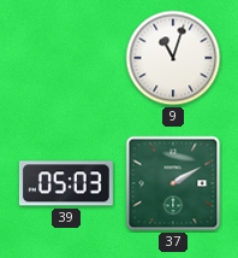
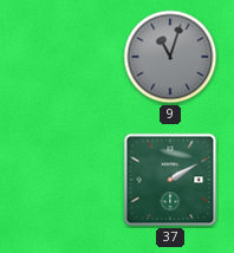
9 dial: white -> grey
39: 05:03 -> none
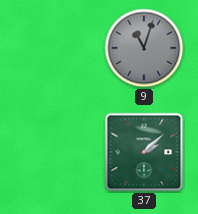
37: 2:10 -> 2:08
